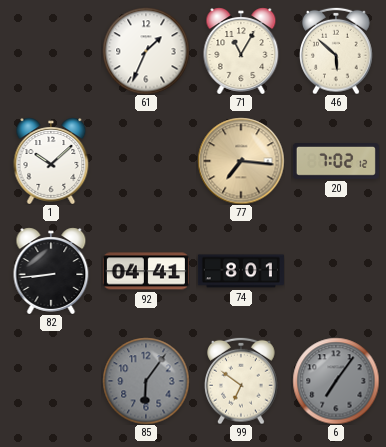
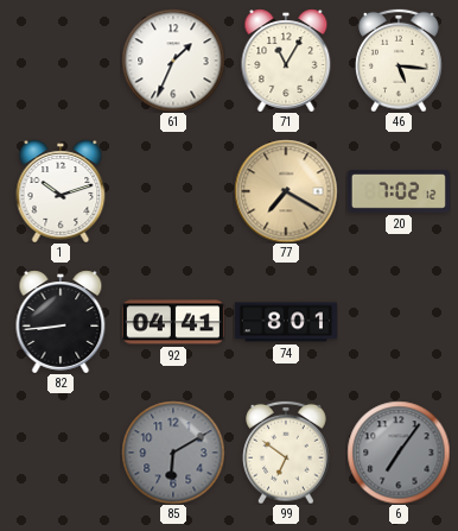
46: 5:52 -> 5:16
1: 10:08 -> 10:12
77: 7:16 -> 7:20
85: 6:06 -> 6:10
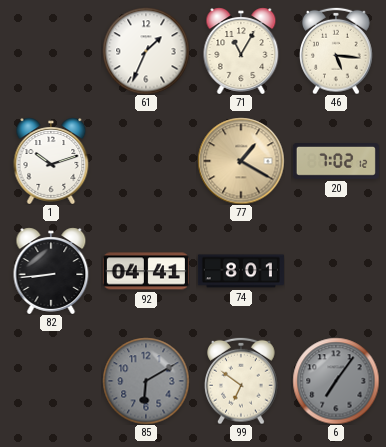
77: 7:20 -> 1:20
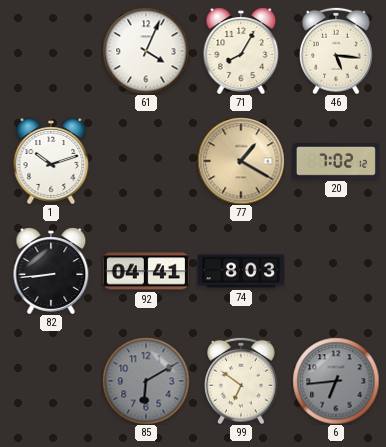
61: 1:34 -> 4:04
71: 11:05 -> 8:05
74: 8:01 -> 8:03
6: 7:06 -> 6:44
